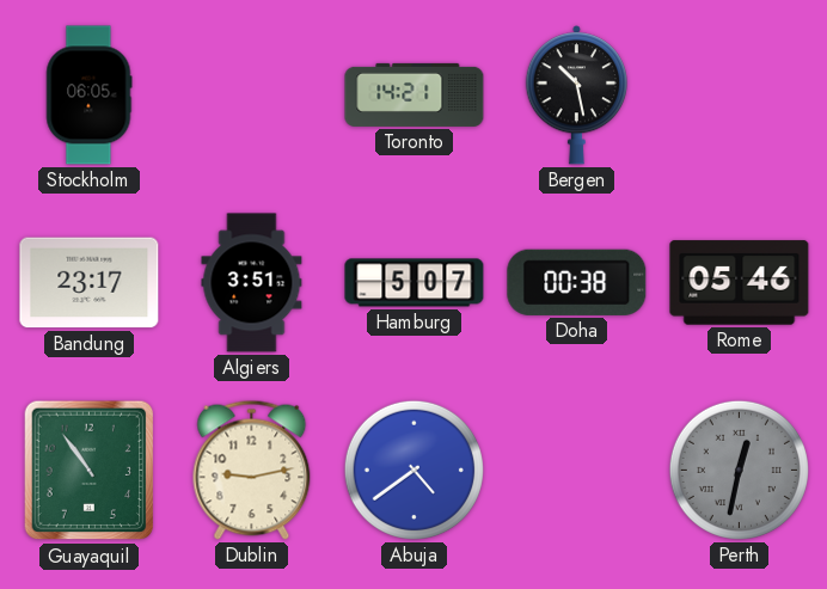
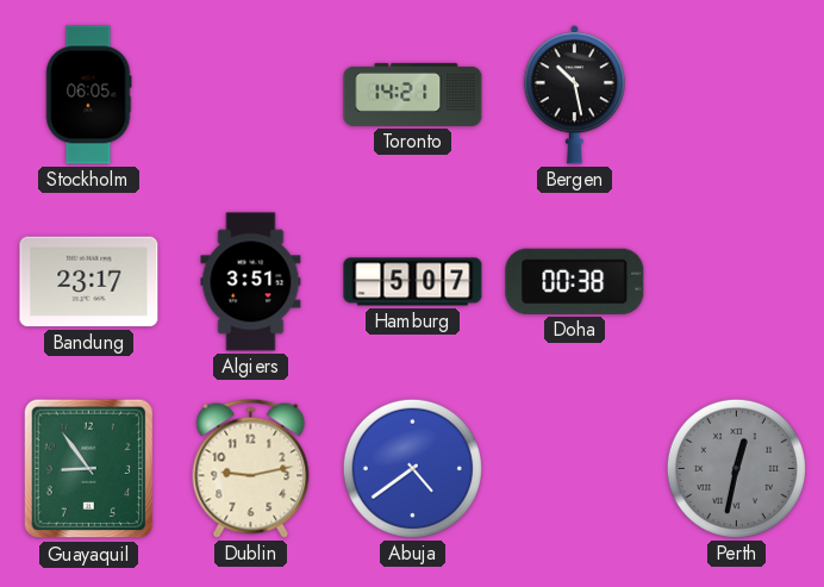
Rome: 05:46 -> none
Guayaquil: 10:54 -> 8:54
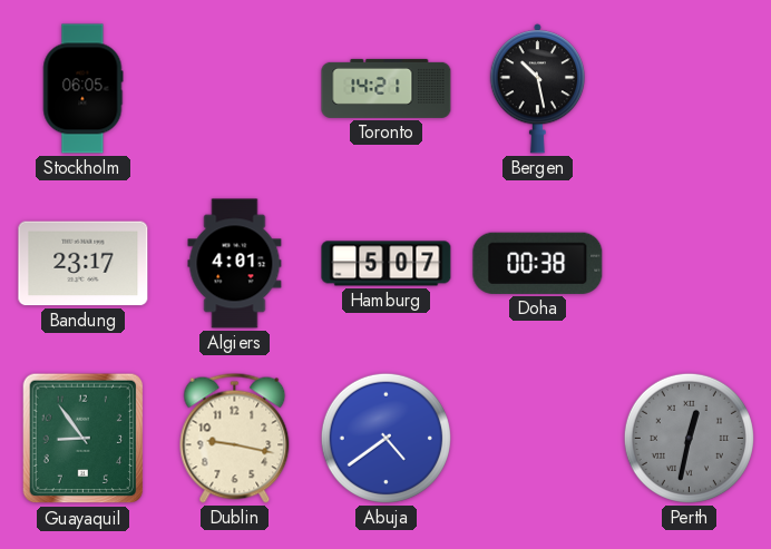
Algiers: 3:51 -> 4:01
Dublin: 9:13 -> 9:17
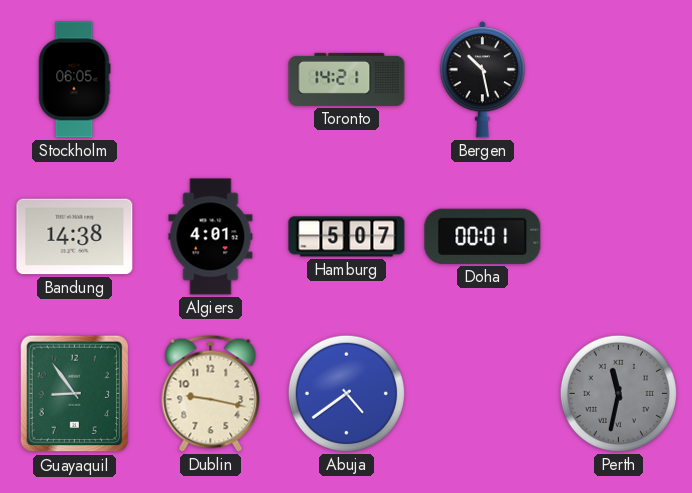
Bandung: 23:17 -> 14:38
Doha: 00:38 -> 00:01
Perth: 12:32 -> 11:32
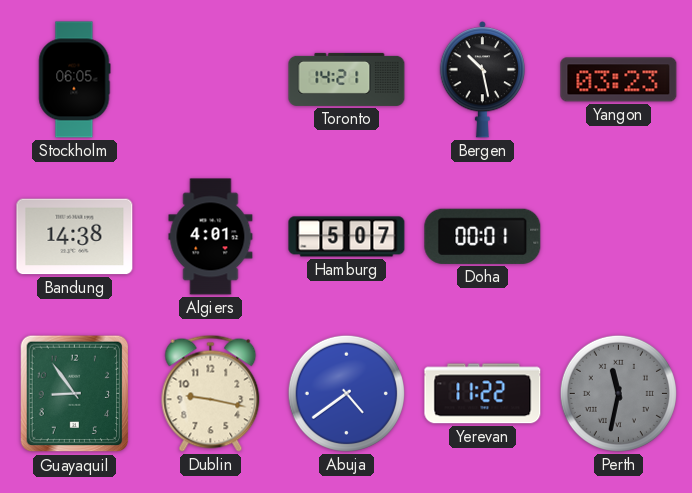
Yangon: none -> 03:23
Yerevan: none -> 11:22
